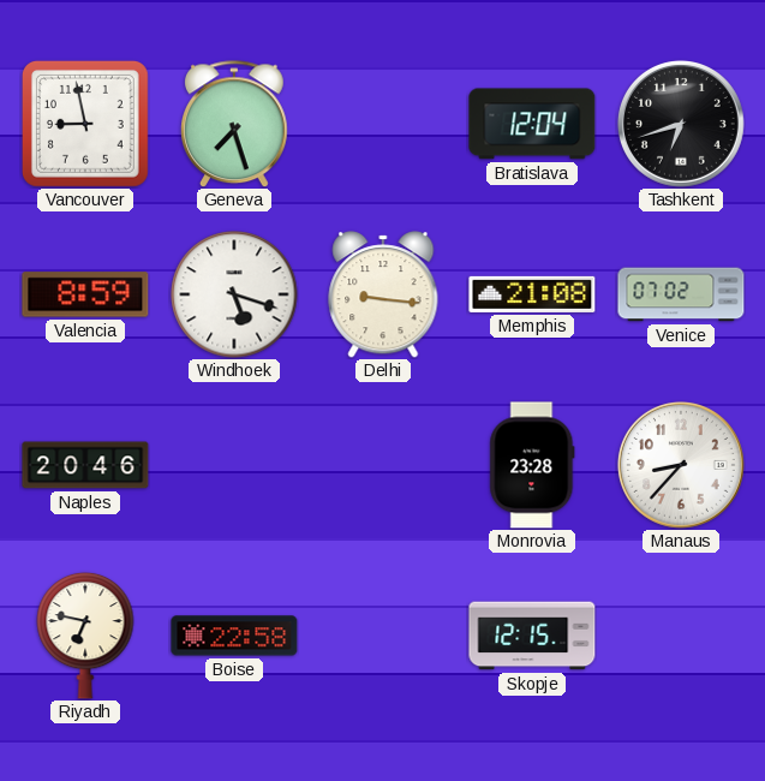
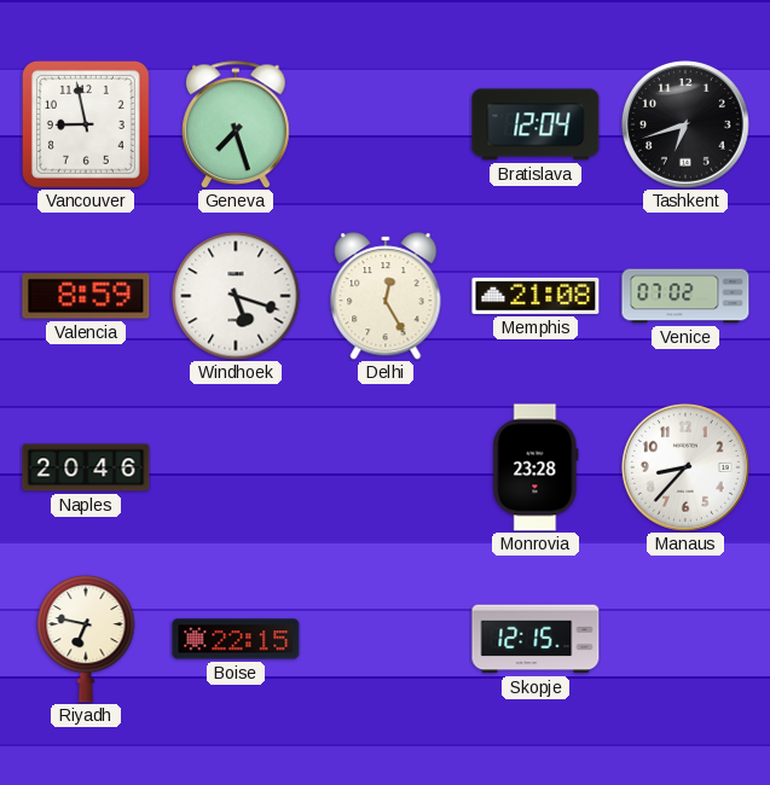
Delhi: 9:16 -> 12:25
Boise: 22:58 -> 22:15
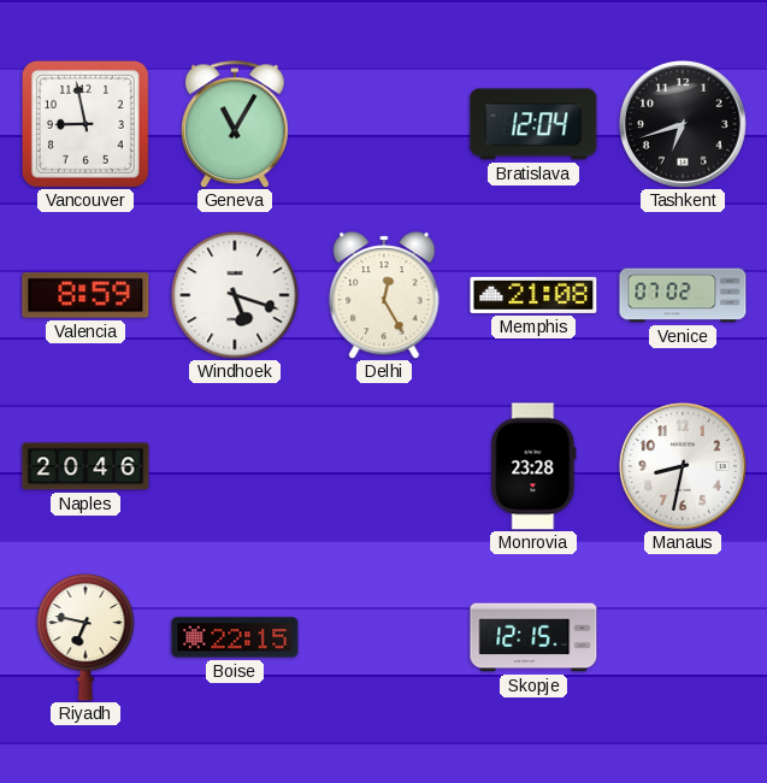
Geneva: 7:27 -> 11:05
Manaus: 8:37 -> 8:32
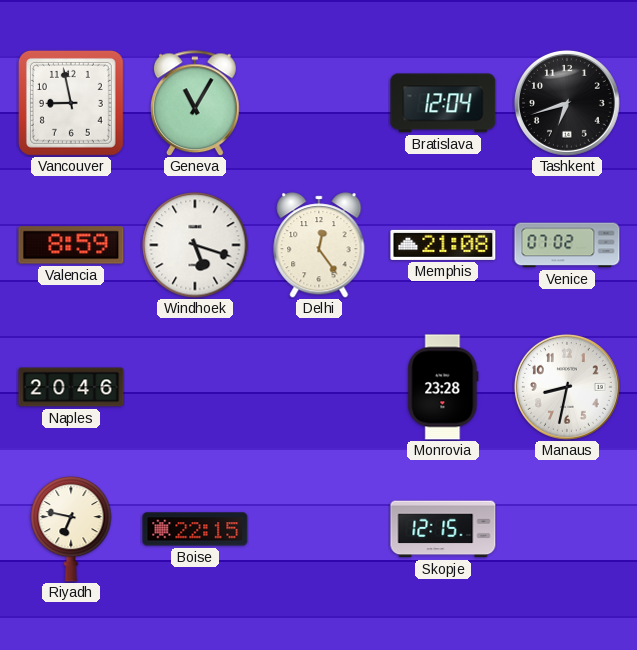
Delhi: 12:25 -> 12:24
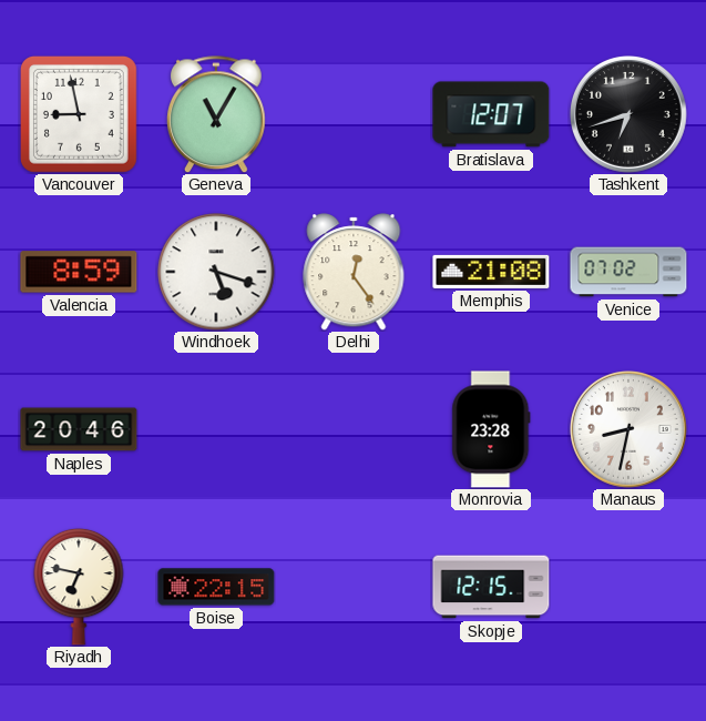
Bratislava: 12:04 -> 12:07
